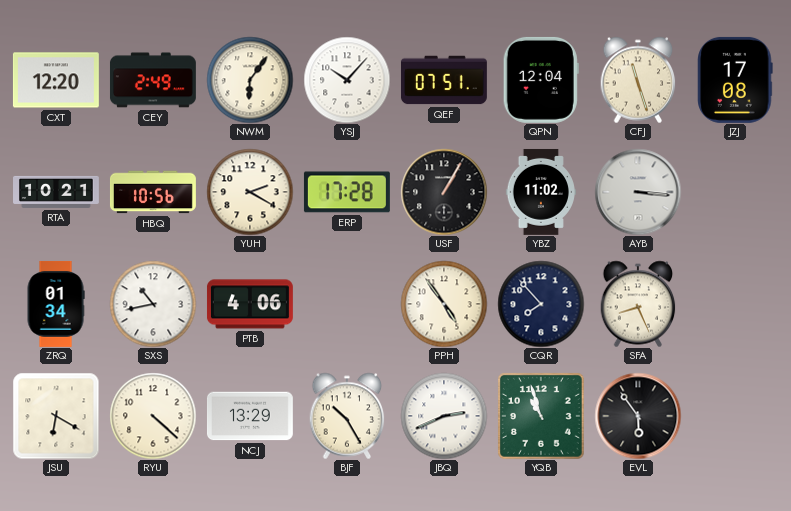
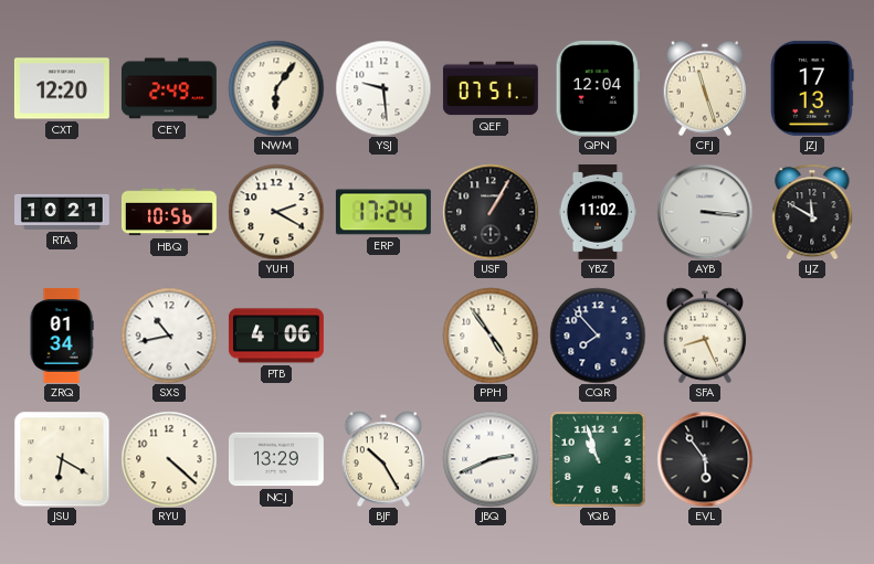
YSJ: 10:07 -> 9:29
JZJ: 17:08 -> 17:13
ERP: 17:28 -> 17:24
LJZ: none -> 11:50
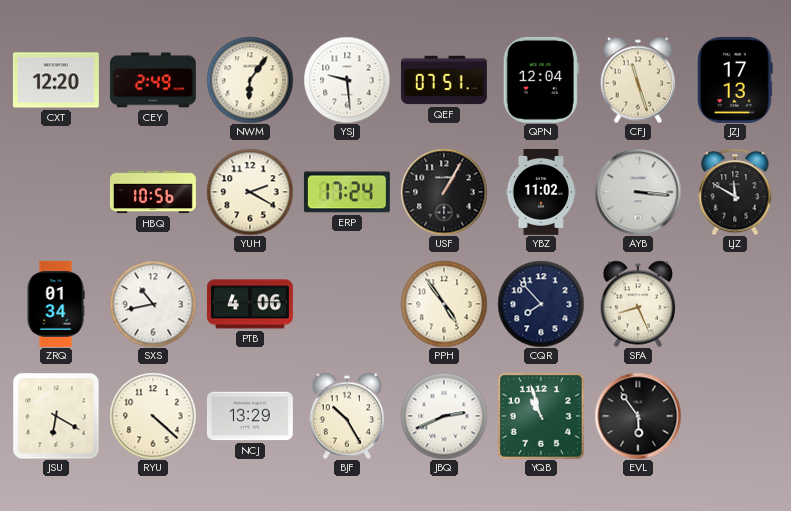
RTA: 10:21 -> none
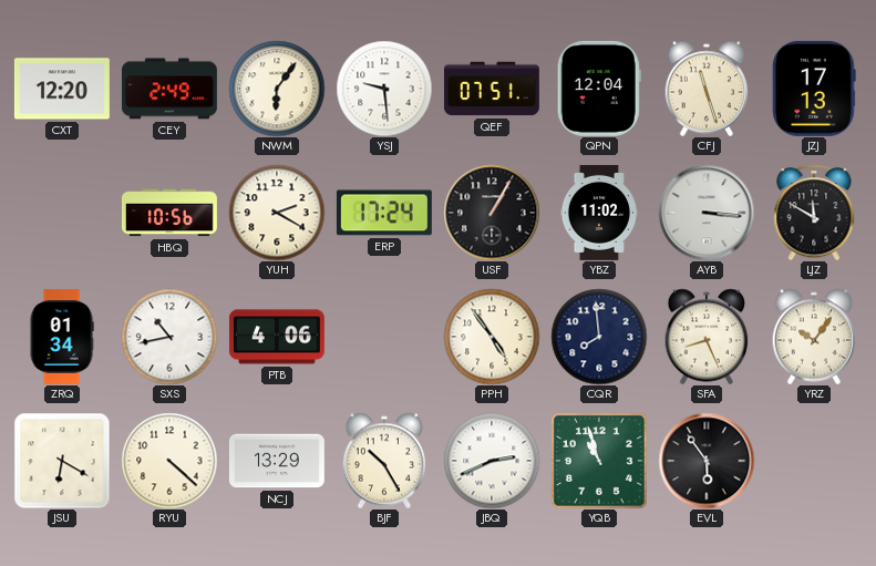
CQR: 7:53 -> 7:59
YRZ: none -> 10:06
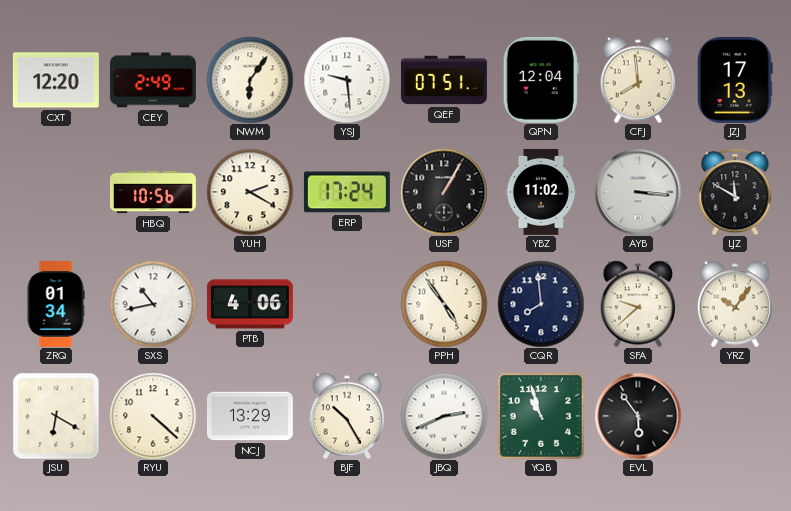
CFJ: 11:27 -> 7:59
SFA: 8:26 -> 9:38
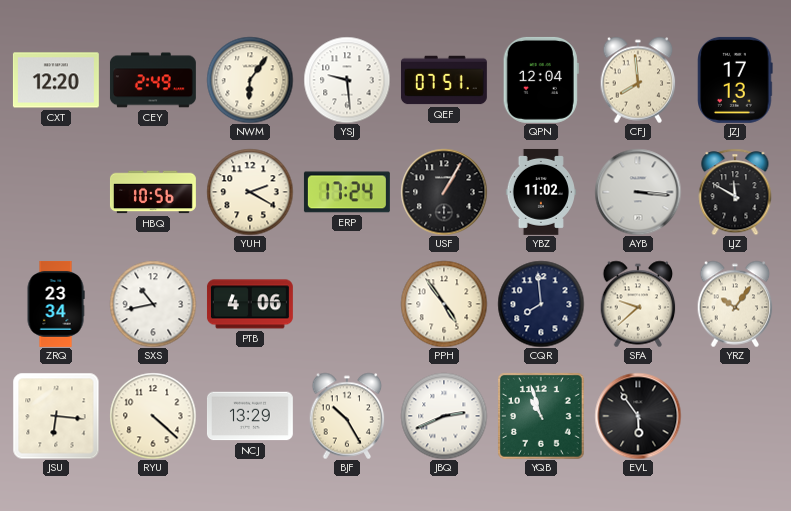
ZRQ: 01:34 -> 23:34
JSU: 6:20 -> 6:16
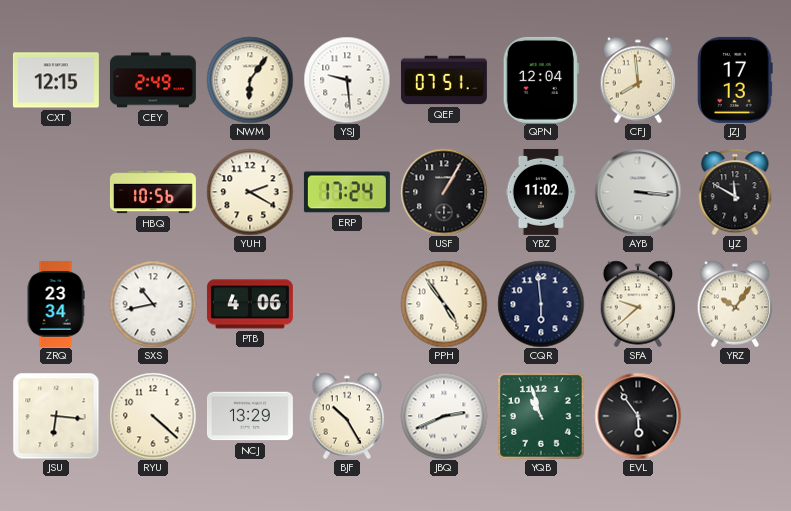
CXT: 12:20 -> 12:15
CQR: 7:59 -> 5:59
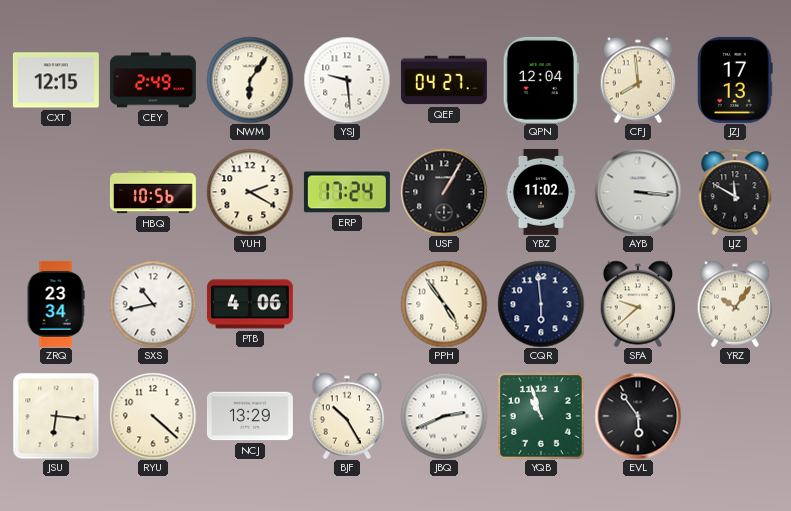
QEF: 07:51 -> 04:27
